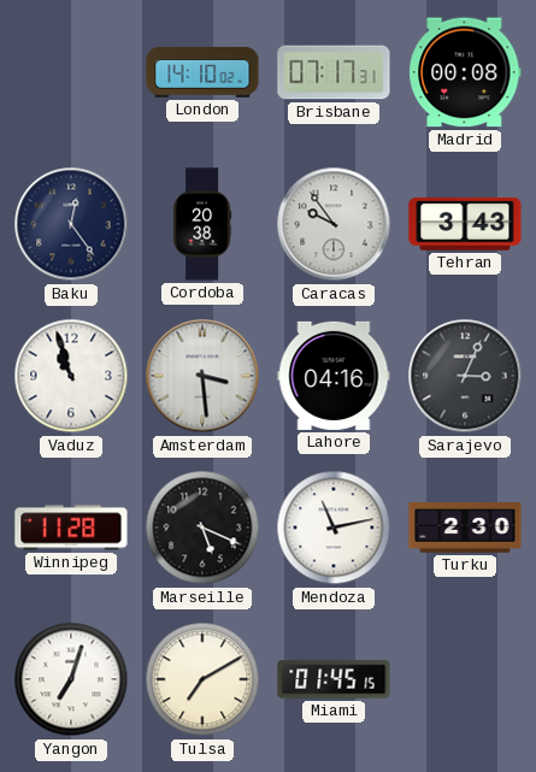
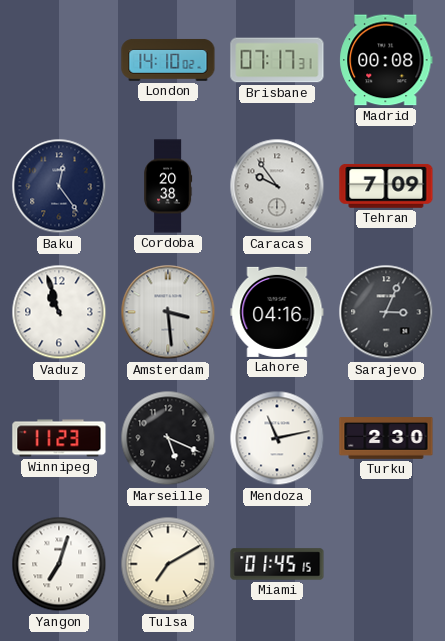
Tehran: 3:43 -> 7:09
Winnipeg: 11:28 -> 11:23
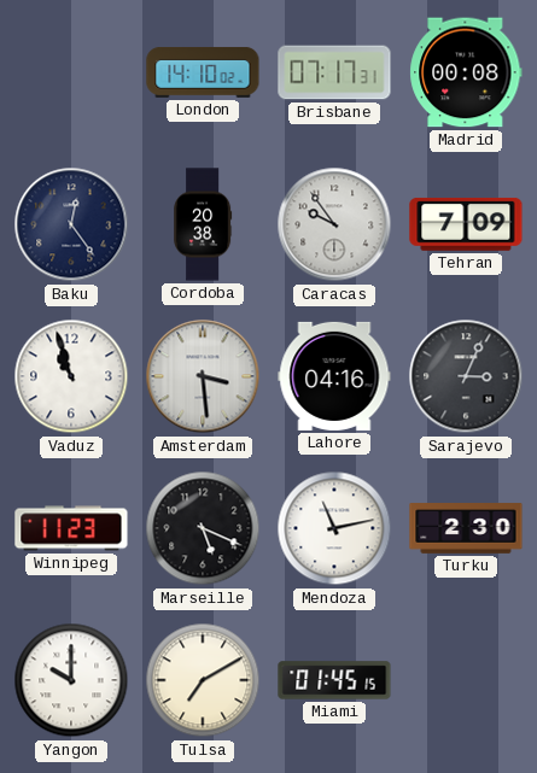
Yangon: 7:03 -> 10:00
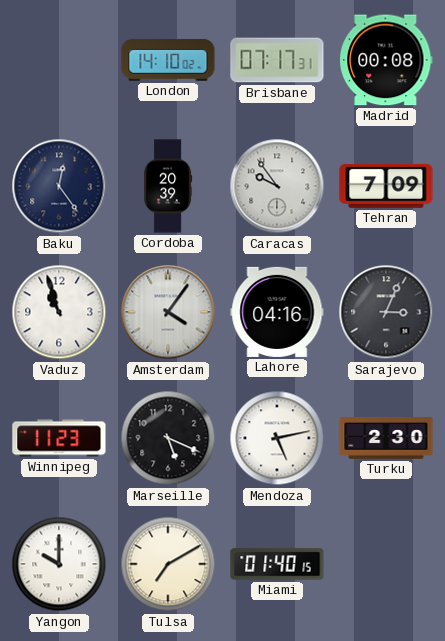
Cordoba: 20:38 -> 20:39
Amsterdam: 3:29 -> 4:06
Mendoza: 11:13 -> 5:13
Miami: 01:45 -> 01:40
